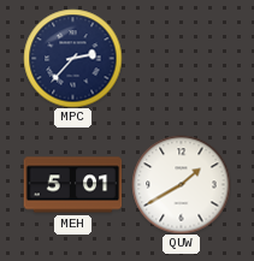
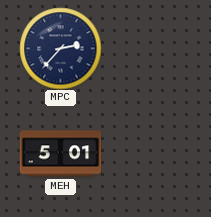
QUW: 1:40 -> none
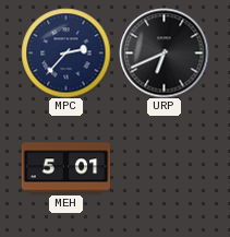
URP: none -> 6:41
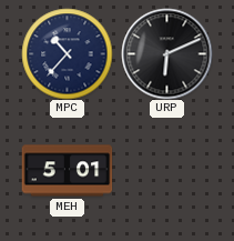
MPC: 2:37 -> 10:37
URP: 6:41 -> 6:11
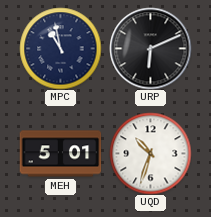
MPC: 10:37 -> 10:58
UQD: none -> 10:33
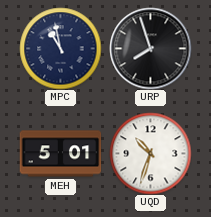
URP: 6:11 -> 7:57
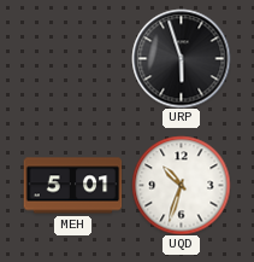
MPC: 10:58 -> none
URP: 7:57 -> 5:57
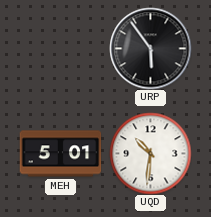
URP: 5:57 -> 5:54
UQD: 10:33 -> 10:31
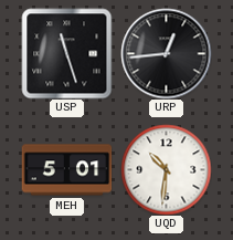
USP: none -> 11:27
URP: 5:54 -> 12:44
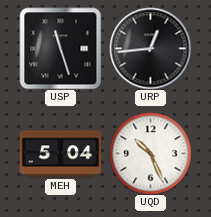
MEH: 5:01 -> 5:04
UQD: 10:31 -> 10:26
